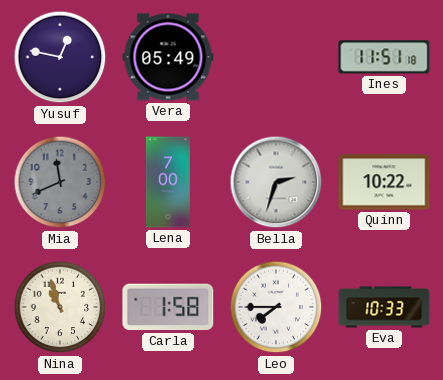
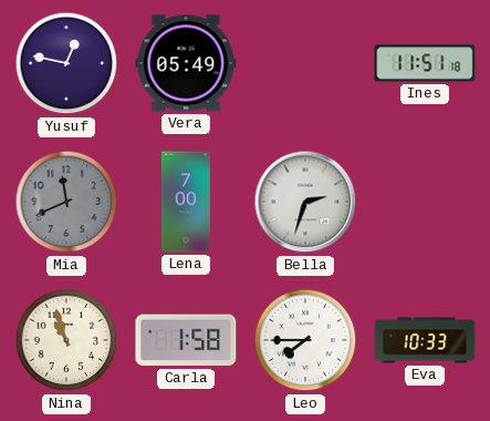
Quinn: 10:22 -> none
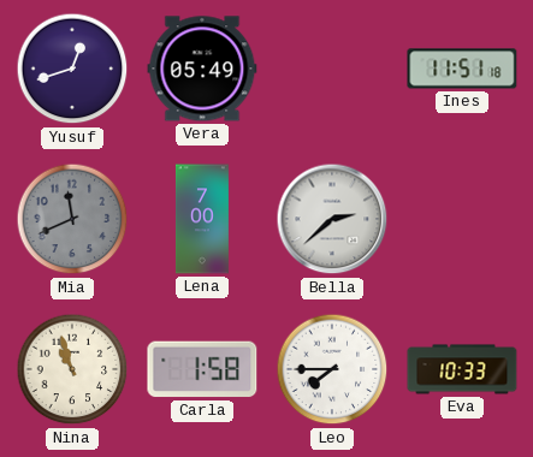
Yusuf: 12:47 -> 12:42
Bella: 2:33 -> 2:38
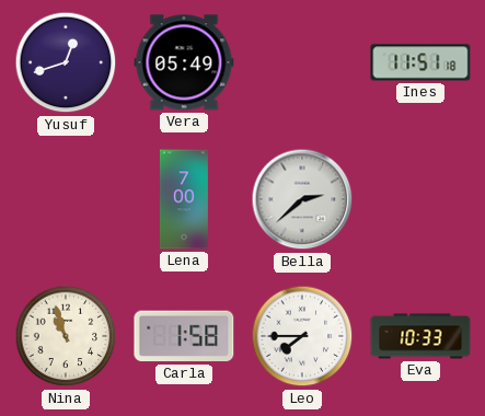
Mia: 11:41 -> none
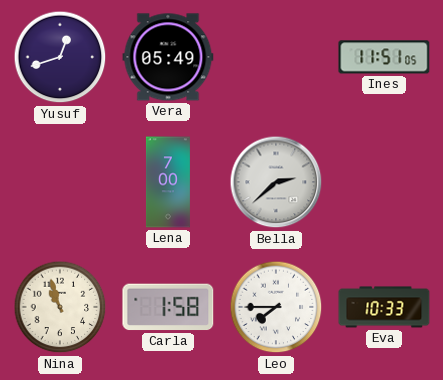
Ines: 11:51:18 -> 11:51:05
